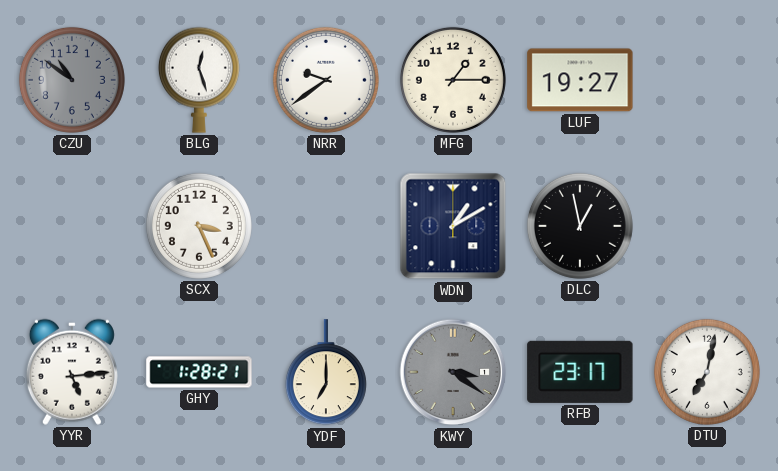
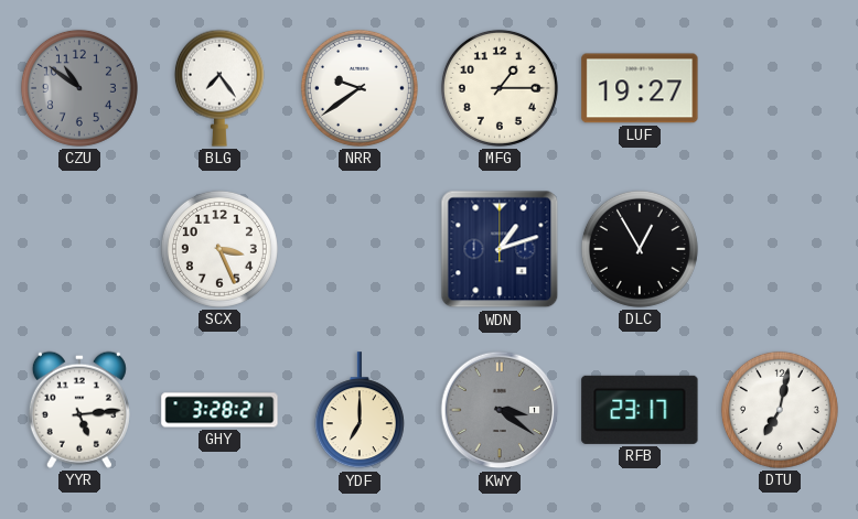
BLG: 12:27 -> 7:24
WDN: 1:10 -> 1:12
DLC: 12:58 -> 12:55
GHY: 1:28 -> 3:28
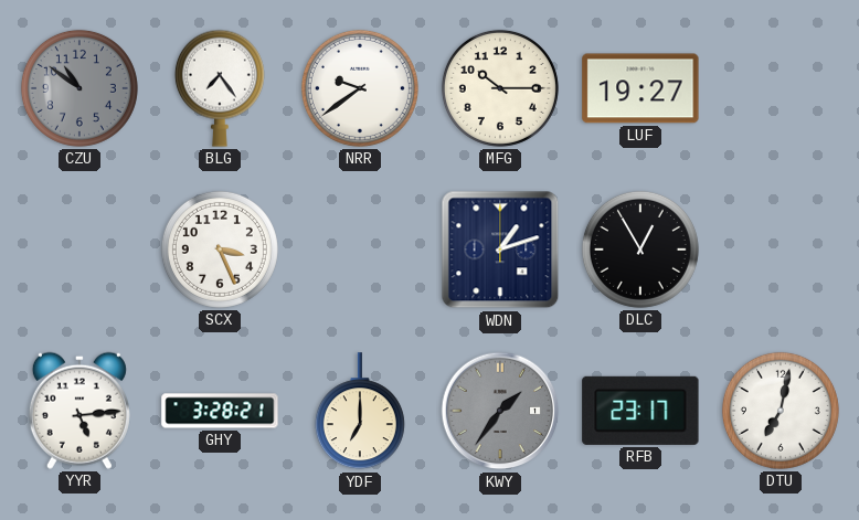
MFG: 1:15 -> 10:15
KWY: 3:21 -> 1:36
